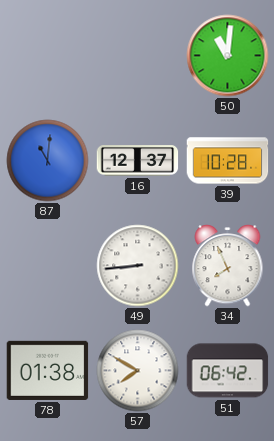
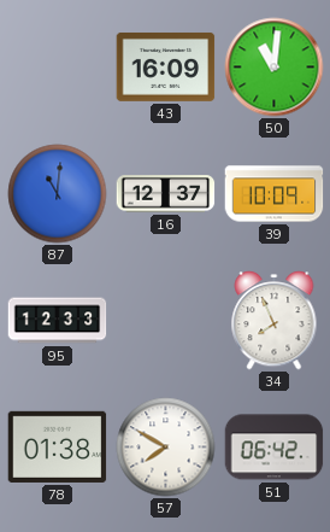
43: none -> 16:09
39: 10:28 -> 10:09
95: none -> 12:33
49: 8:44 -> none
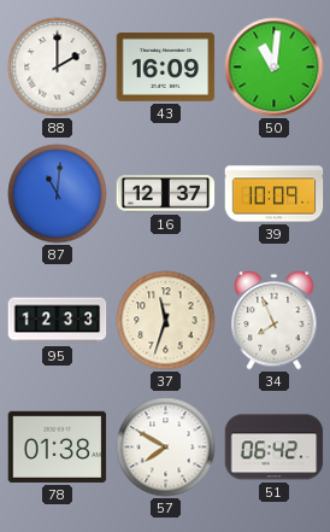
88: none -> 2:00
37: none -> 11:33
